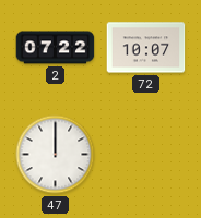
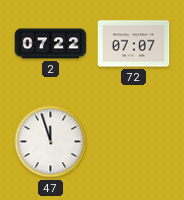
72: 10:07 -> 07:07
47: 12:00 -> 11:57
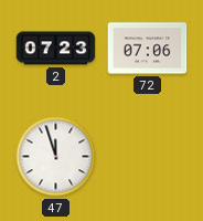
2: 07:22 -> 07:23
72: 07:07 -> 07:06
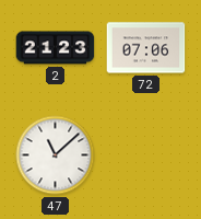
2: 07:23 -> 21:23
47: 11:57 -> 11:08
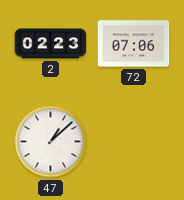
2: 21:23 -> 02:23
47: 11:08 -> 1:08
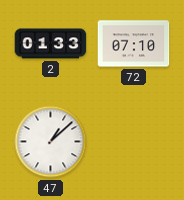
2: 02:23 -> 01:33
72: 07:06 -> 07:10
